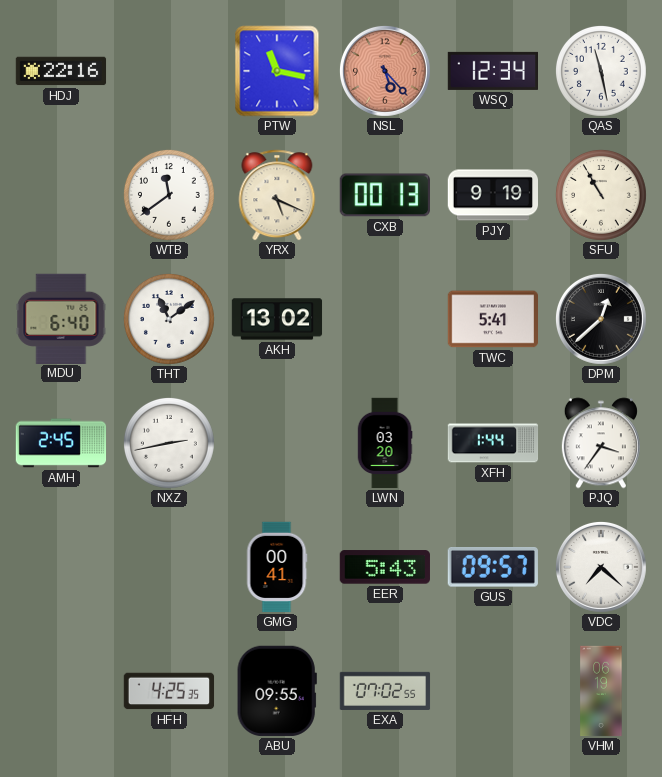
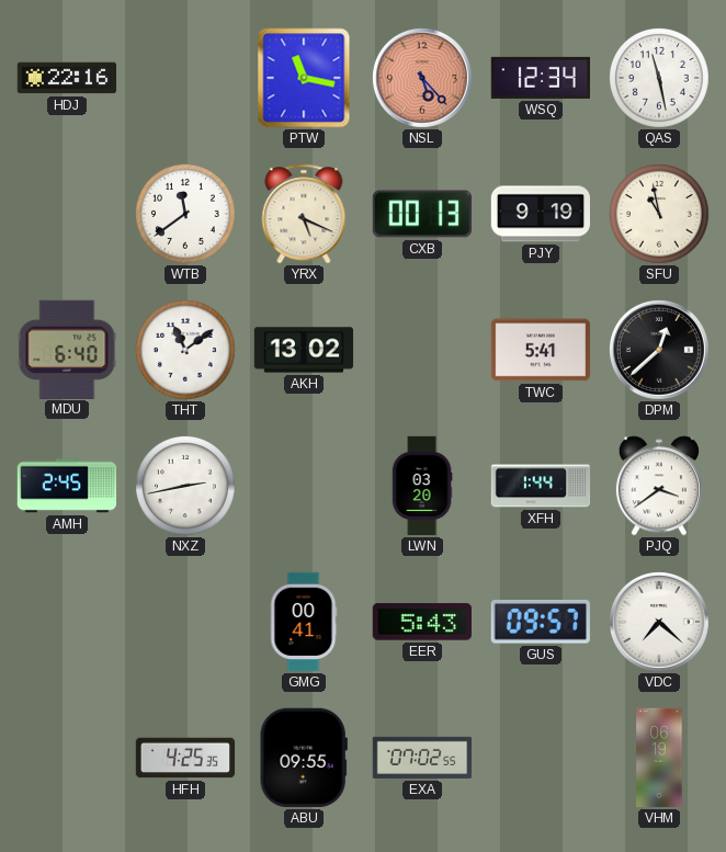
SFU: 10:55 -> 10:58
PJQ: 3:36 -> 3:39
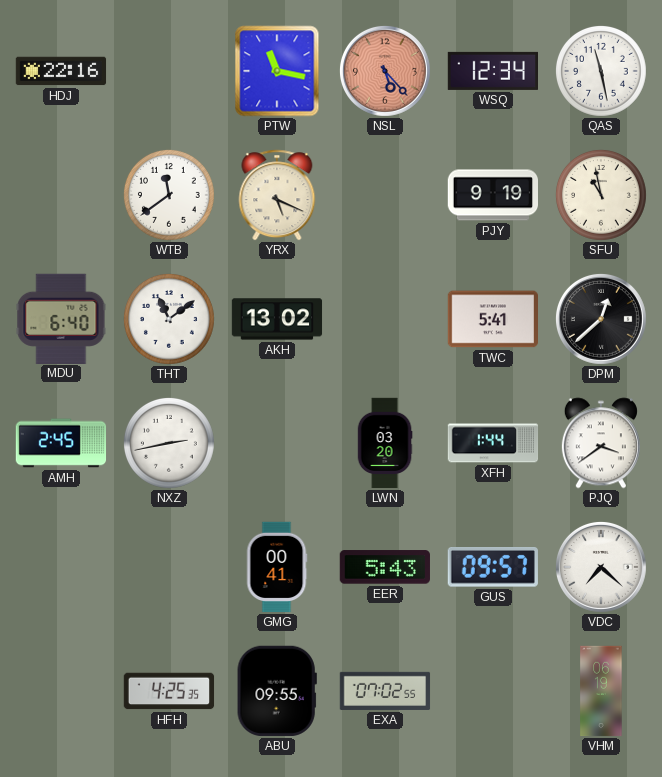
CXB: 00:13 -> none
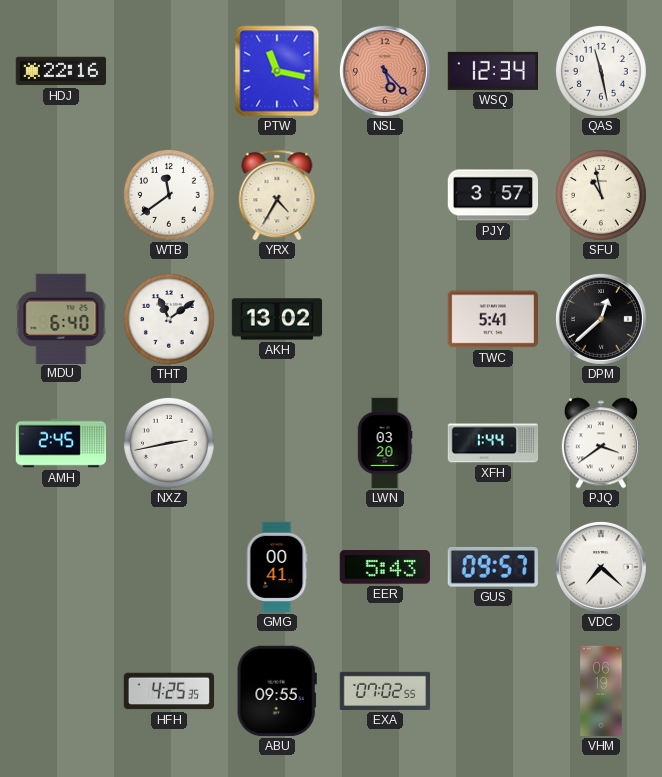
YRX: 5:19 -> 4:35
PJY: 9:19 -> 3:57
